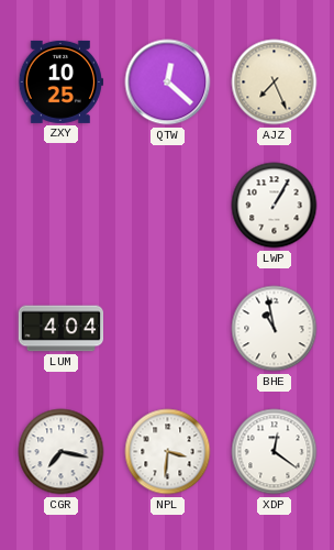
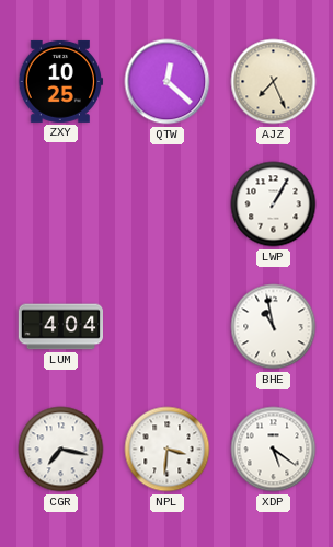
XDP: 12:21 -> 5:21
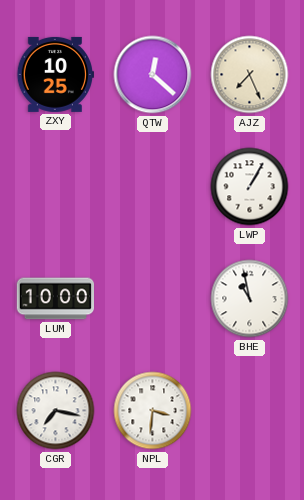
LUM: 4:04 -> 10:00
XDP: 5:21 -> none
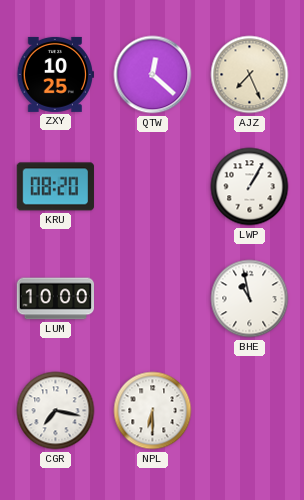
KRU: none -> 08:20
NPL: 3:31 -> 6:30
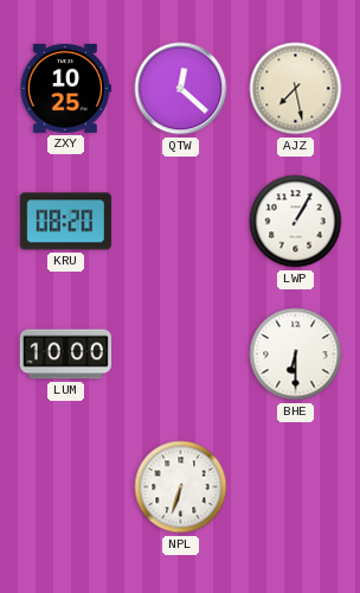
AJZ: 7:26 -> 7:28
BHE: 10:58 -> 6:30
CGR: 7:17 -> none
NPL: 6:30 -> 6:33
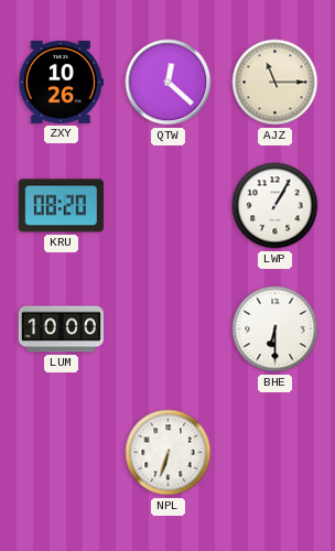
ZXY: 10:25 -> 10:26
AJZ: 7:28 -> 11:15
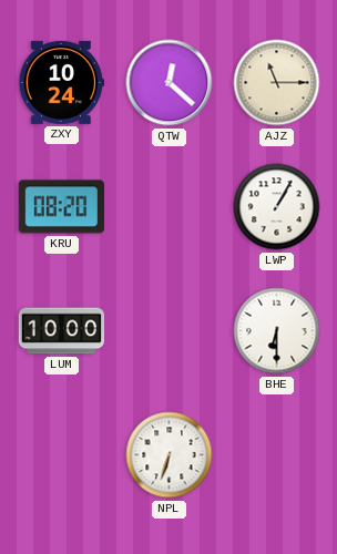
ZXY: 10:26 -> 10:24
